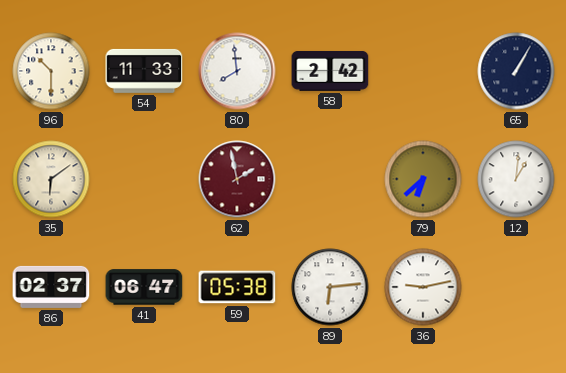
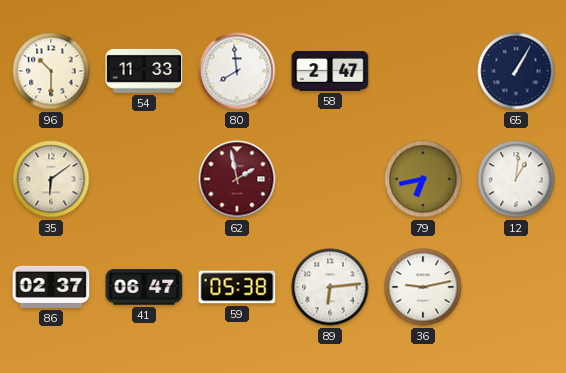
58: 2:42 -> 2:47
79: 6:38 -> 6:43
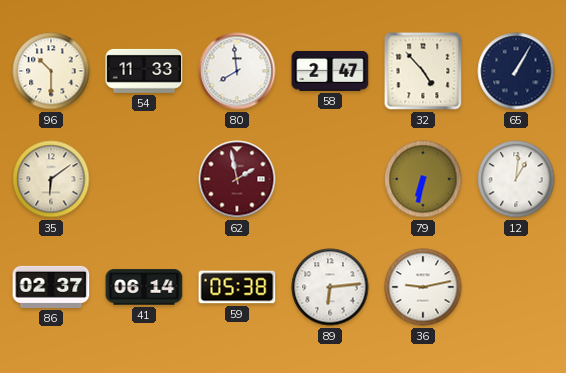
32: none -> 4:53
79: 6:43 -> 6:32
41: 06:47 -> 06:14
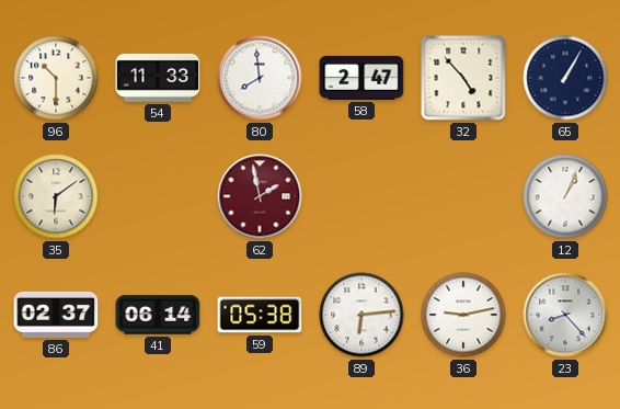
79: 6:32 -> none
12: 1:01 -> 1:04
23: none -> 8:23
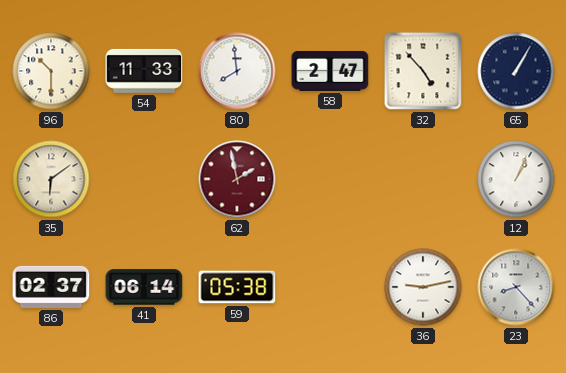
89: 6:14 -> none
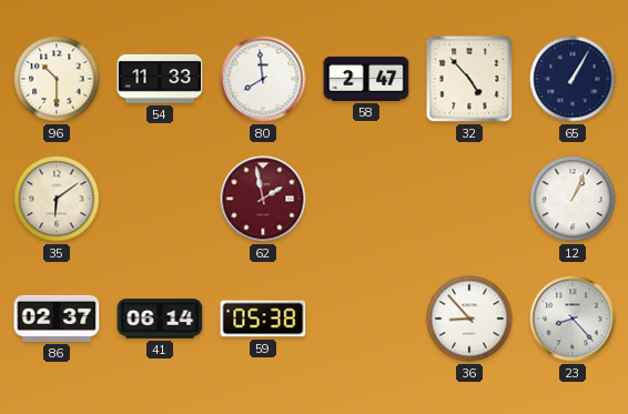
36: 9:13 -> 8:53
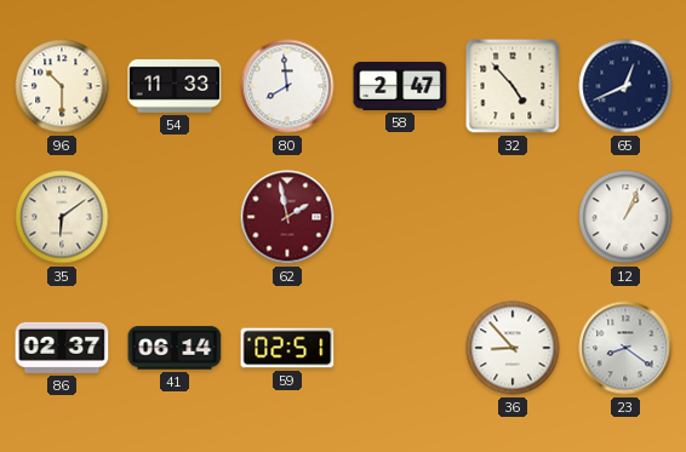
65: 1:05 -> 12:41
59: 05:38 -> 02:51
23: 8:23 -> 8:21
